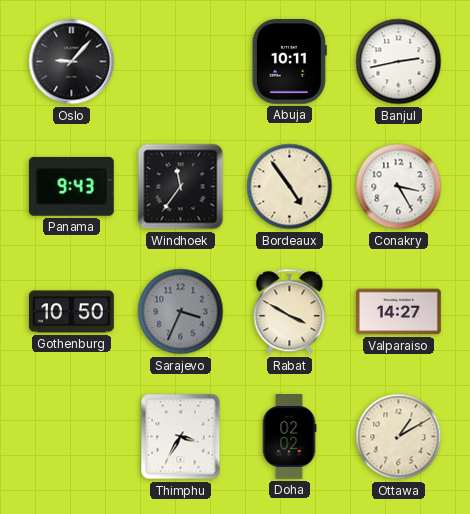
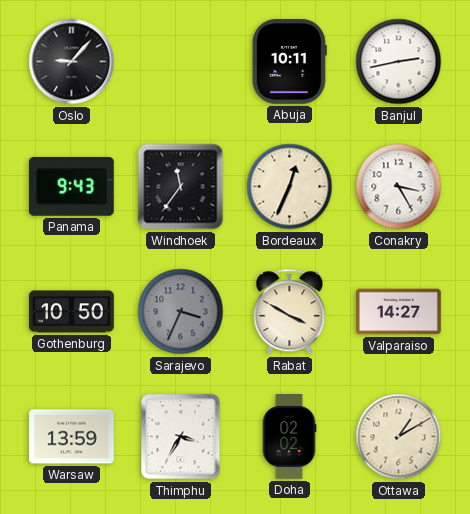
Bordeaux: 4:54 -> 12:34
Warsaw: none -> 13:59
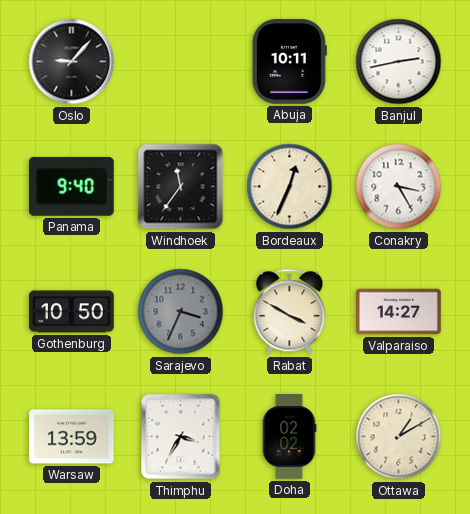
Panama: 9:43 -> 9:40
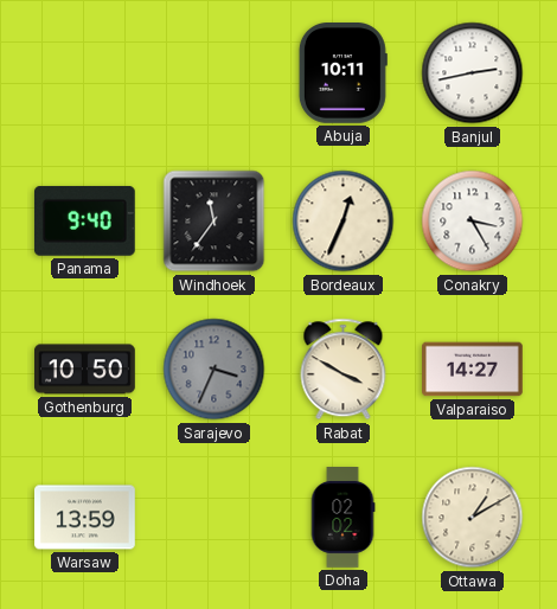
Oslo: 9:07 -> none
Thimphu: 3:35 -> none
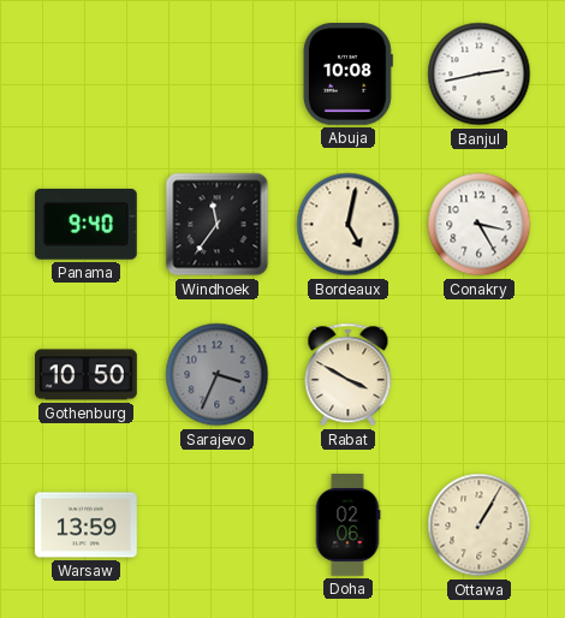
Abuja: 10:11 -> 10:08
Bordeaux: 12:34 -> 5:02
Valparaiso: 14:27 -> none
Doha: 02:02 -> 02:06
Ottawa: 1:10 -> 1:05
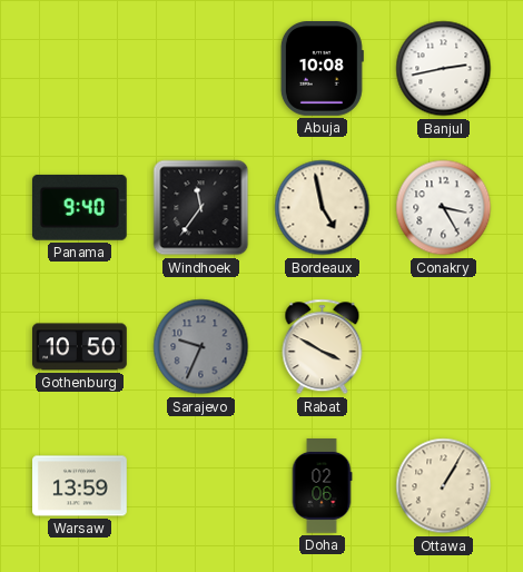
Bordeaux: 5:02 -> 4:58
Sarajevo: 3:34 -> 9:34
